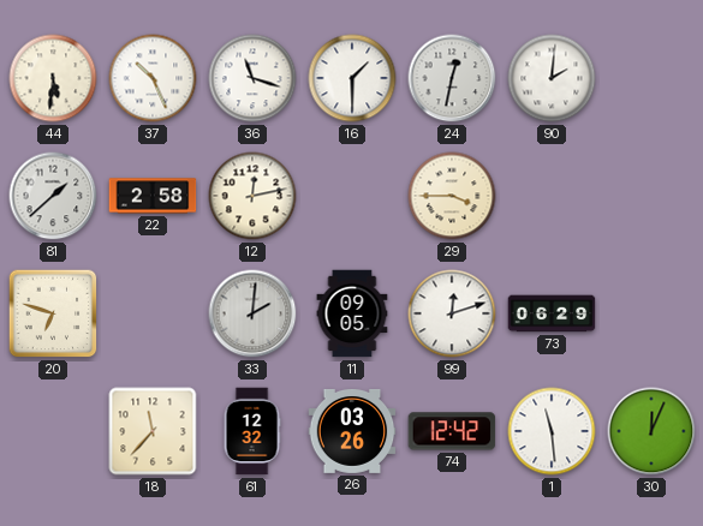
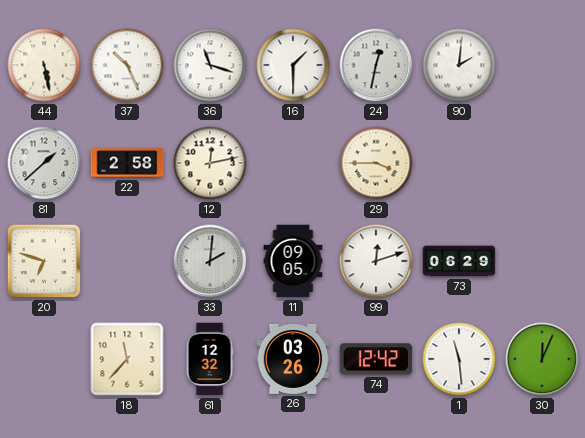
44: 5:31 -> 5:28
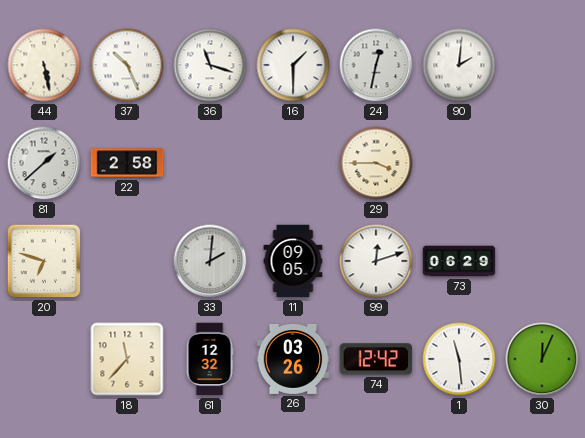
12: 12:13 -> none
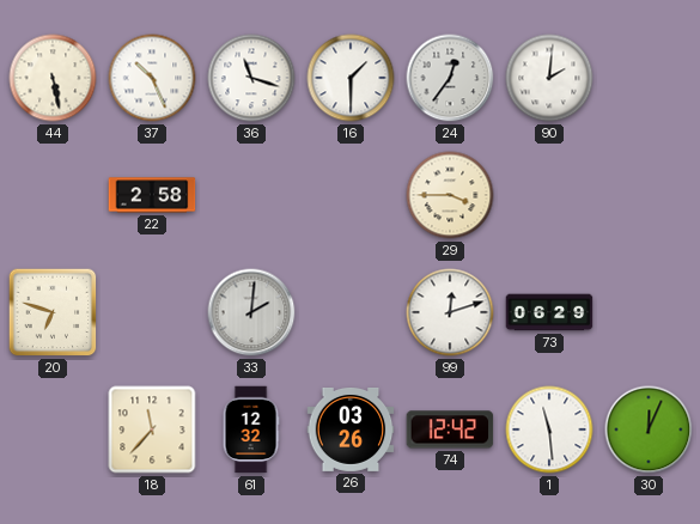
24: 12:32 -> 12:36
81: 1:38 -> none
11: 09:05 -> none
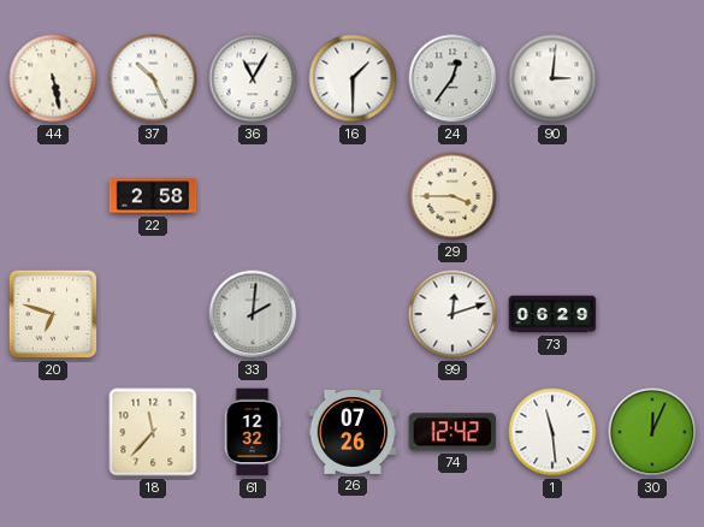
36: 11:18 -> 11:05
90: 2:01 -> 3:01
26: 03:26 -> 07:26
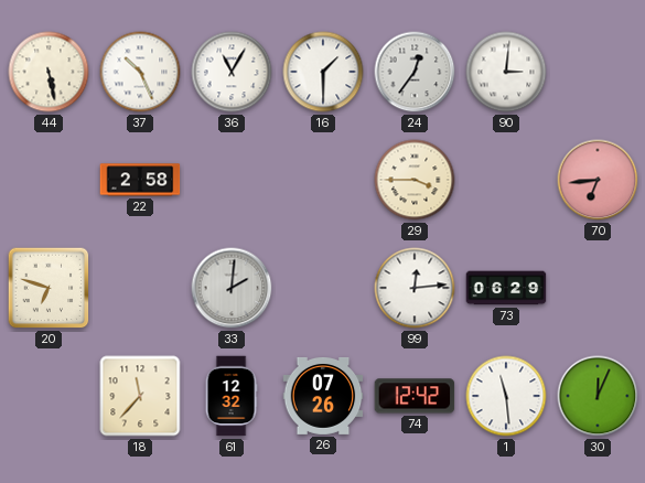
70: none -> 6:44
99: 12:12 -> 12:14
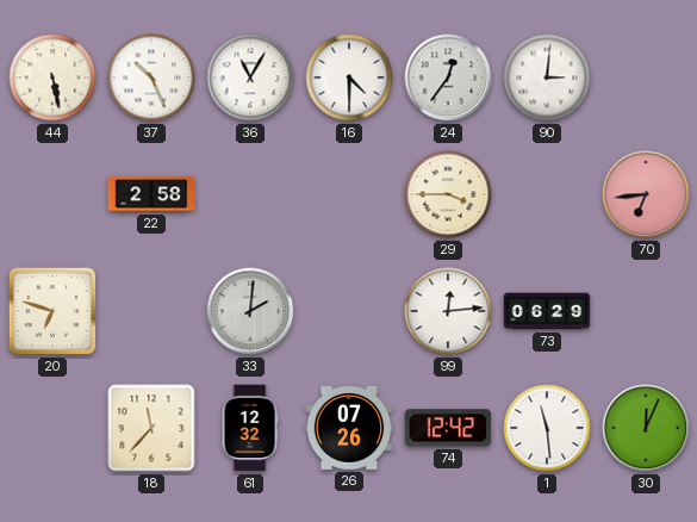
16: 1:30 -> 4:30
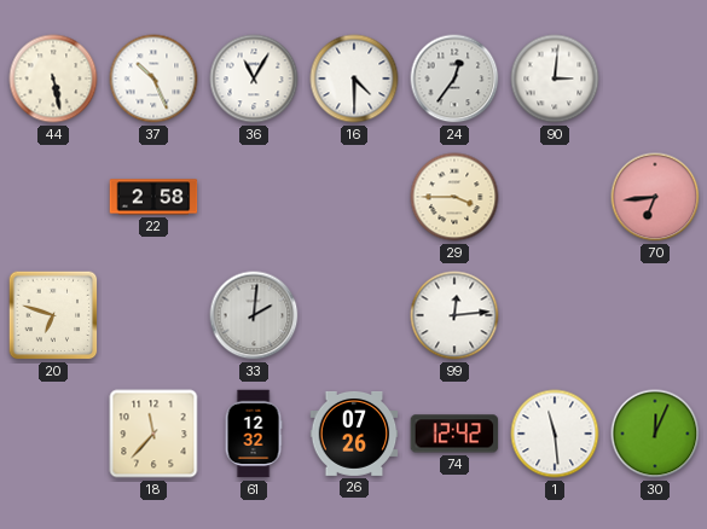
73: 06:29 -> none
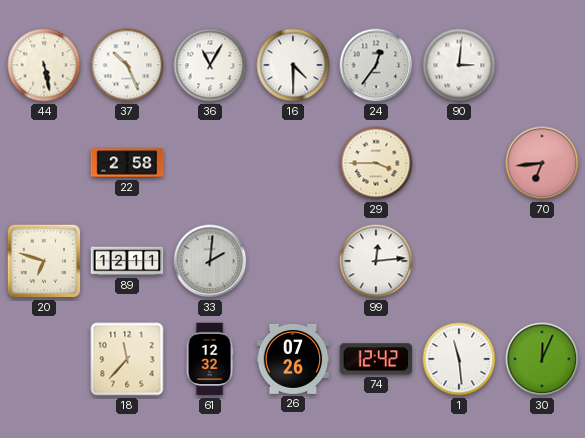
89: none -> 12:11
